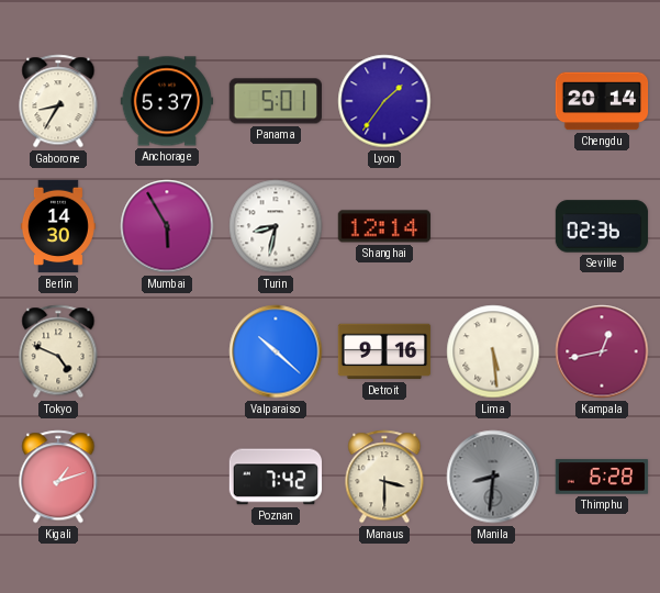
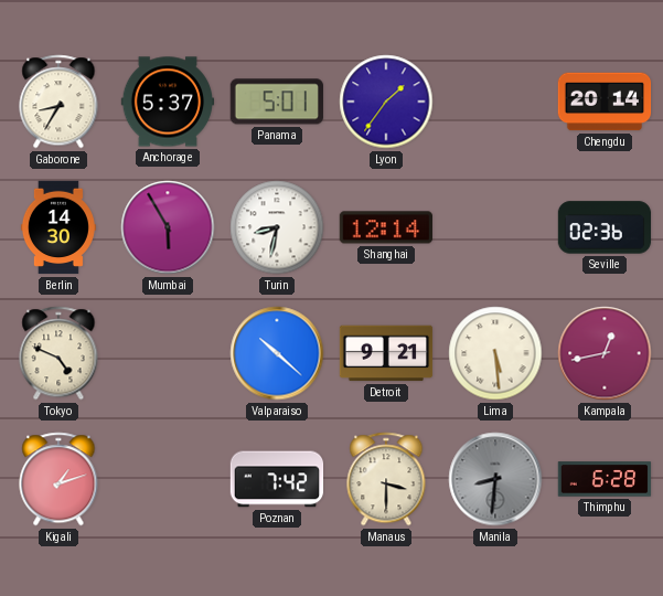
Detroit: 9:16 -> 9:21
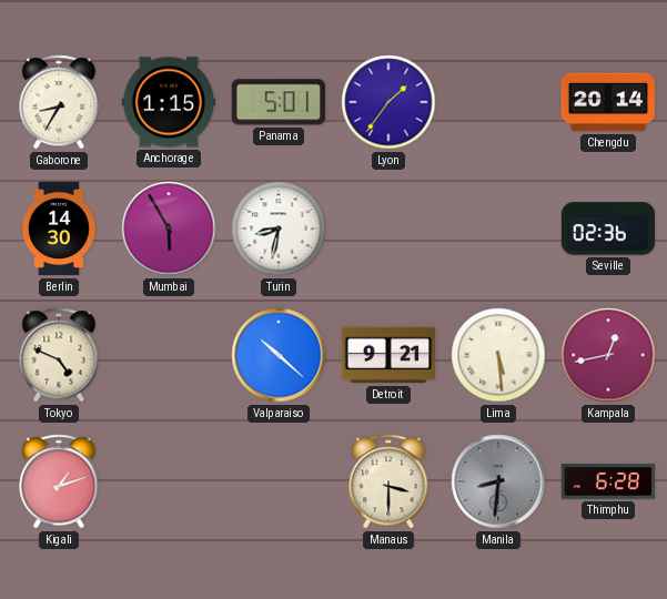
Anchorage: 5:37 -> 1:15
Shanghai: 12:14 -> none
Poznan: 7:42 -> none
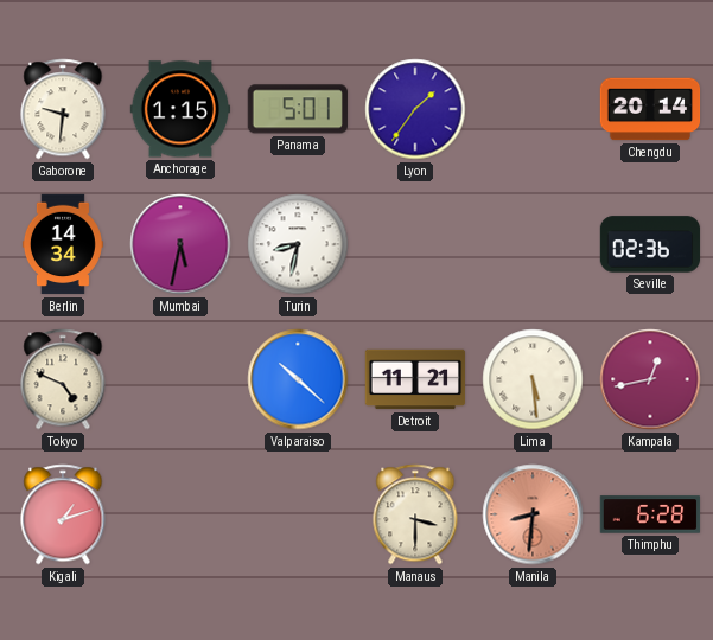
Gaborone: 8:35 -> 9:31
Berlin: 14:30 -> 14:34
Mumbai: 5:55 -> 5:32
Detroit: 9:21 -> 11:21
Manila dial: grey -> salmon
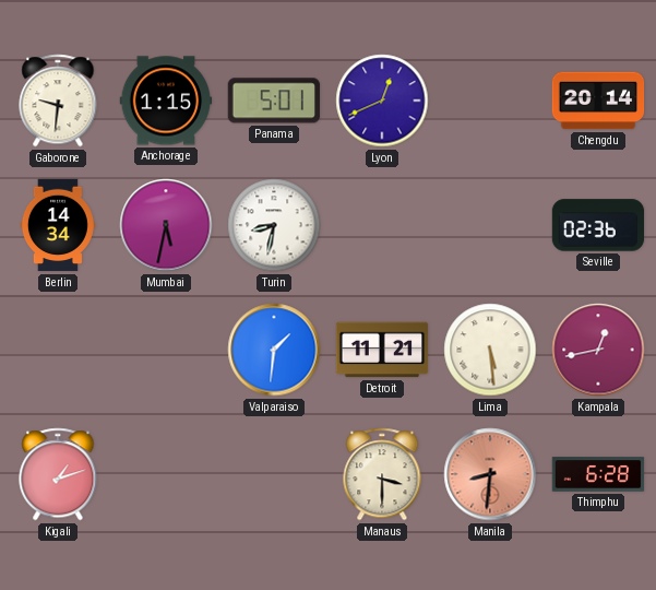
Lyon: 1:36 -> 12:41
Tokyo: 4:49 -> none
Valparaiso: 10:22 -> 1:31
